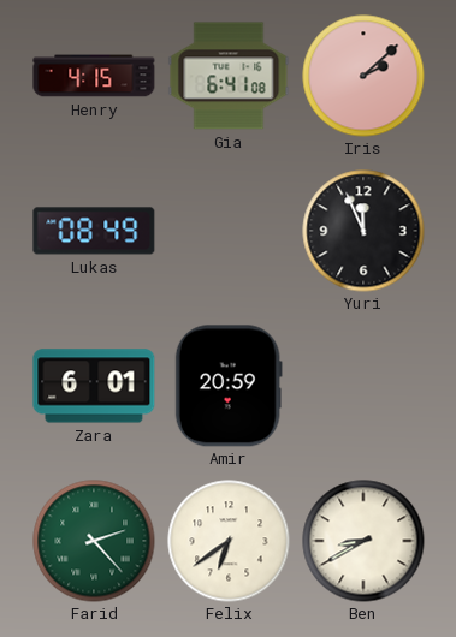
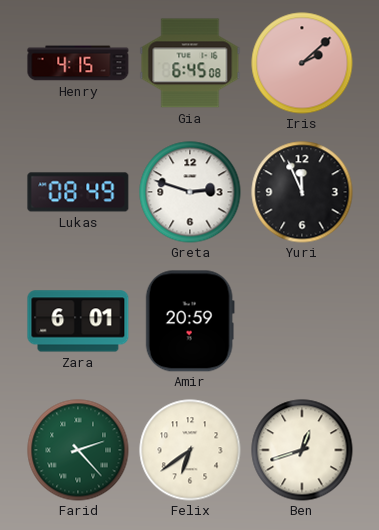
Gia: 6:41 -> 6:45
Greta: none -> 2:48
Ben: 8:40 -> 12:42
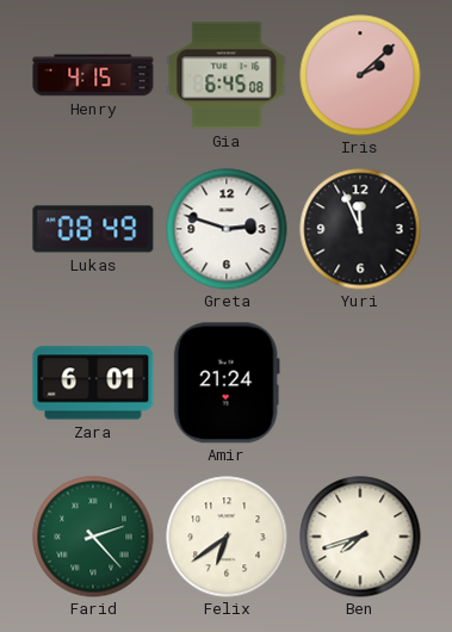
Amir: 20:59 -> 21:24
Ben: 12:42 -> 7:42
